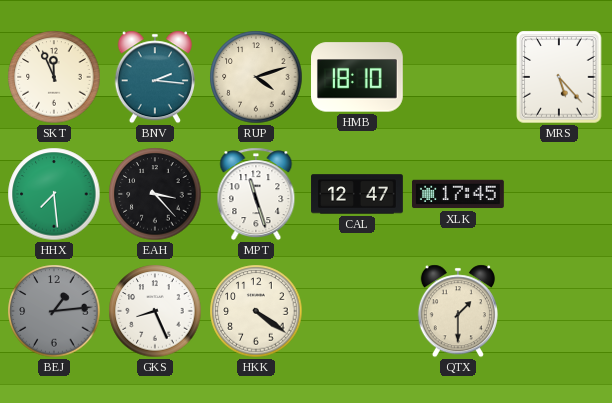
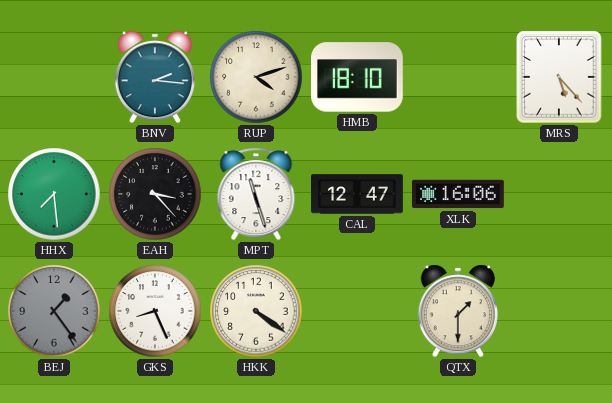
SKT: 11:56 -> none
XLK: 17:45 -> 16:06
BEJ: 1:14 -> 1:24
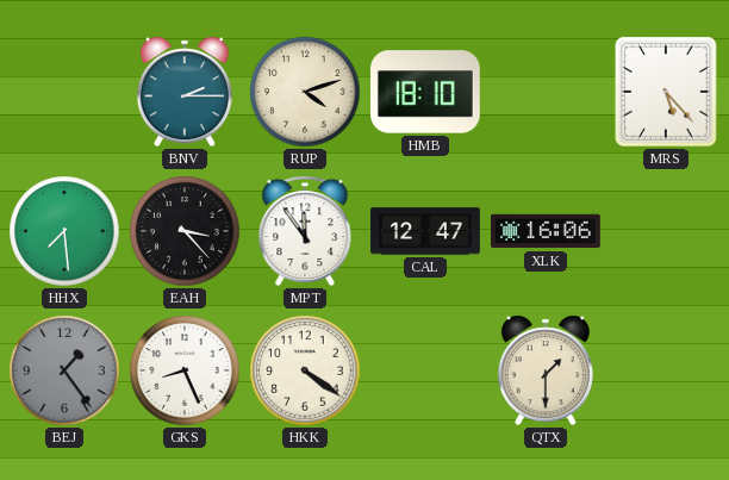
BNV: 2:16 -> 2:15
MPT: 11:27 -> 11:54
